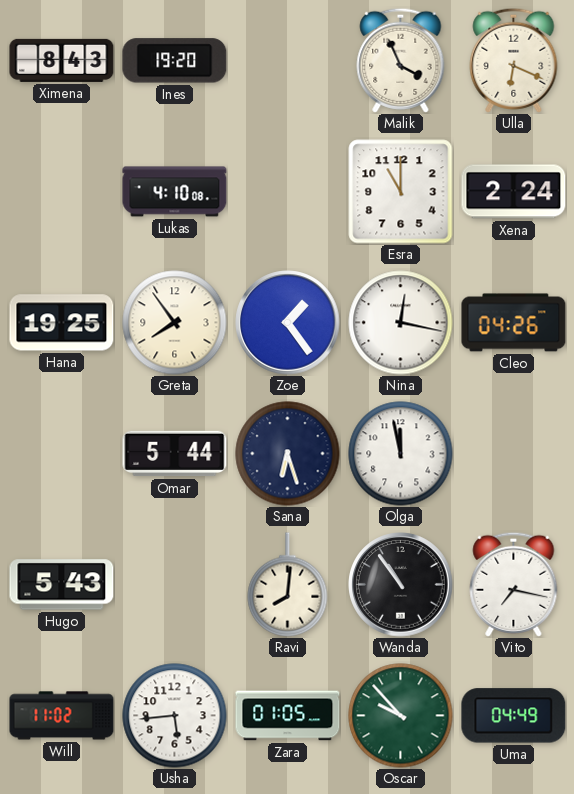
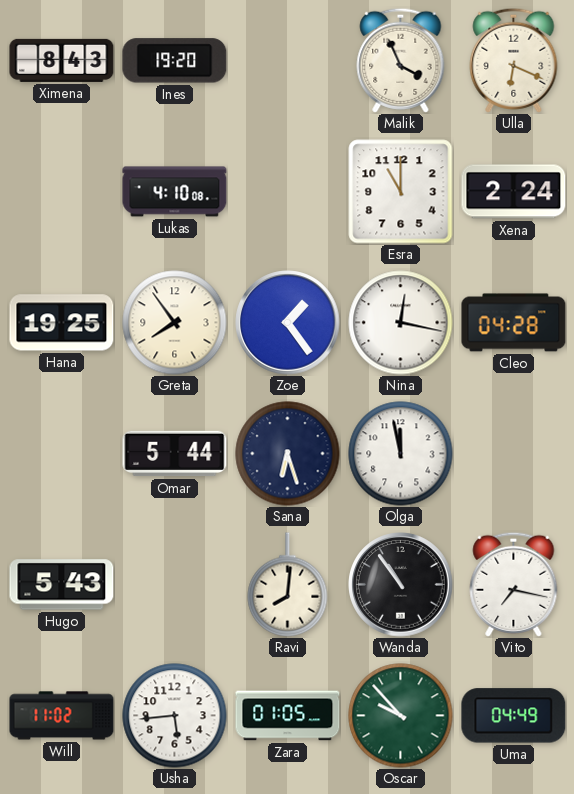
Cleo: 04:26 -> 04:28
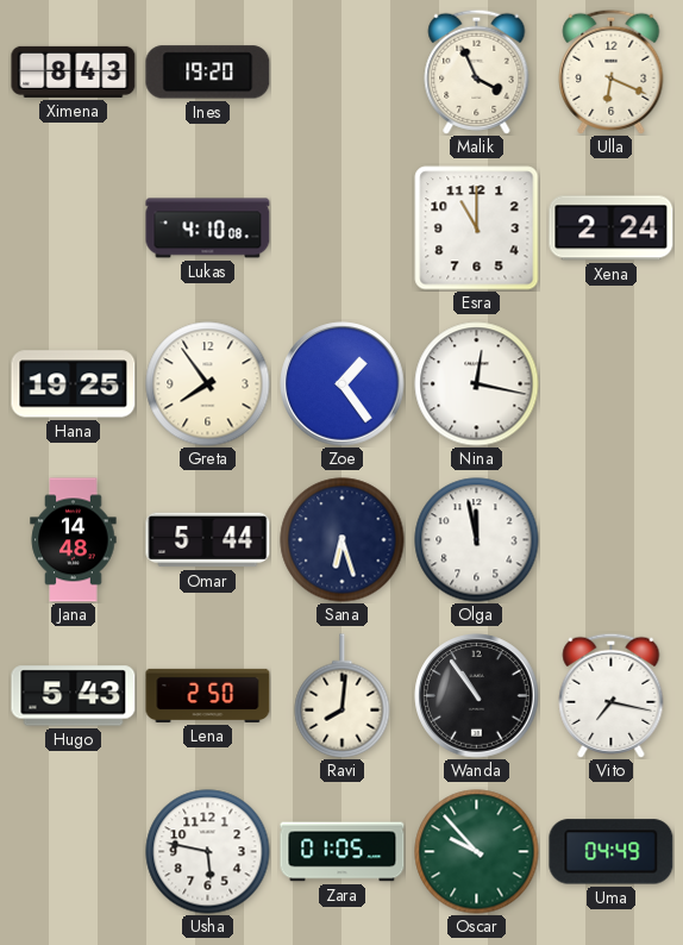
Cleo: 04:28 -> none
Jana: none -> 14:48
Lena: none -> 2:50
Will: 11:02 -> none
Usha: 5:44 -> 5:47
